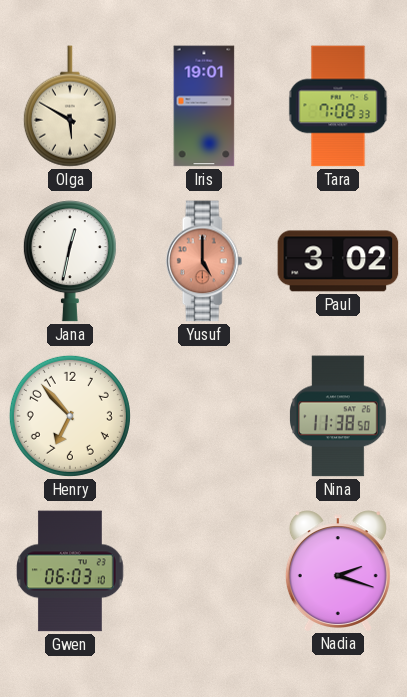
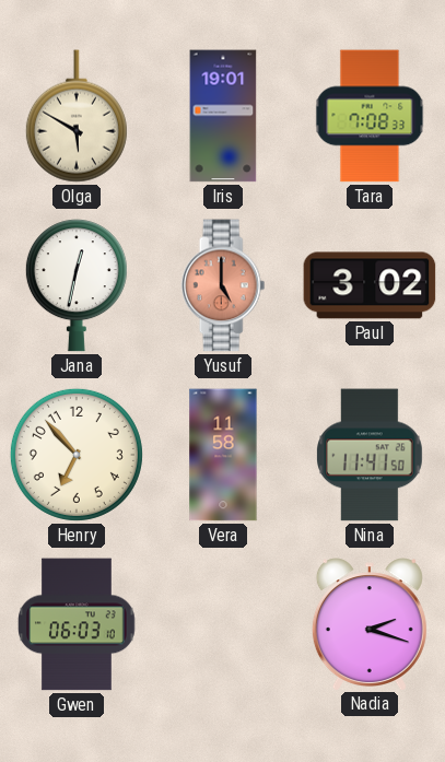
Vera: none -> 11:58
Nina: 11:38 -> 11:41
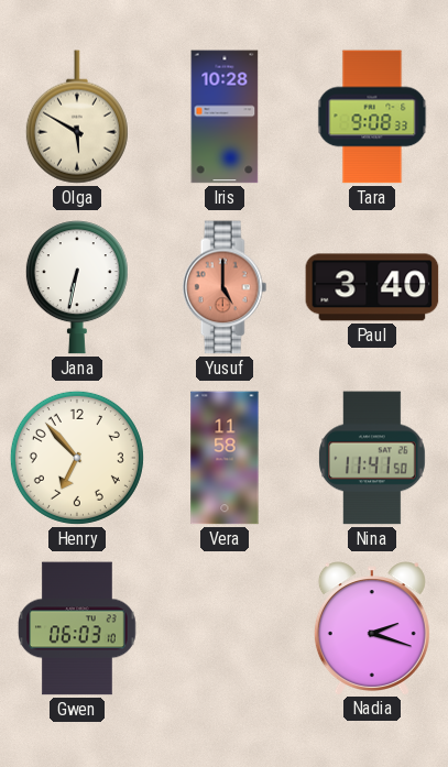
Iris: 19:01 -> 10:28
Tara: 7:08 -> 9:08
Jana: 12:32 -> 6:32
Paul: 3:02 -> 3:40
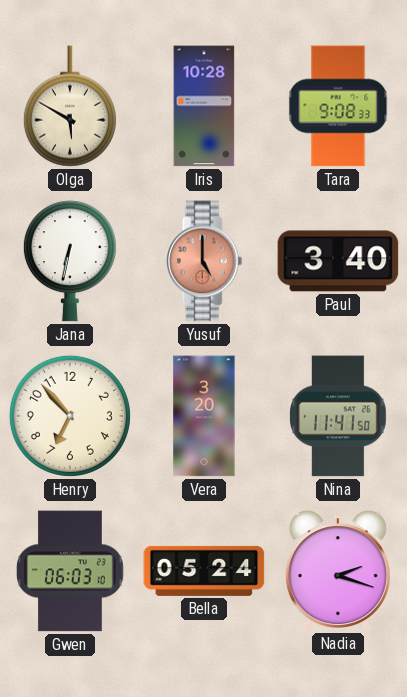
Vera: 11:58 -> 3:20
Bella: none -> 05:24
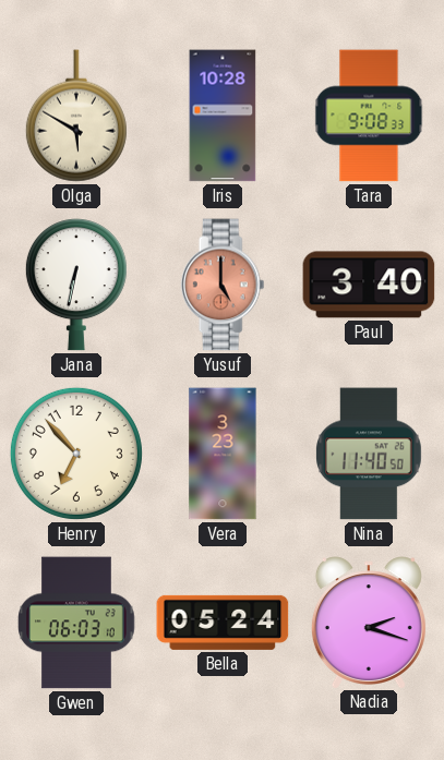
Vera: 3:20 -> 3:23
Nina: 11:41 -> 11:40
